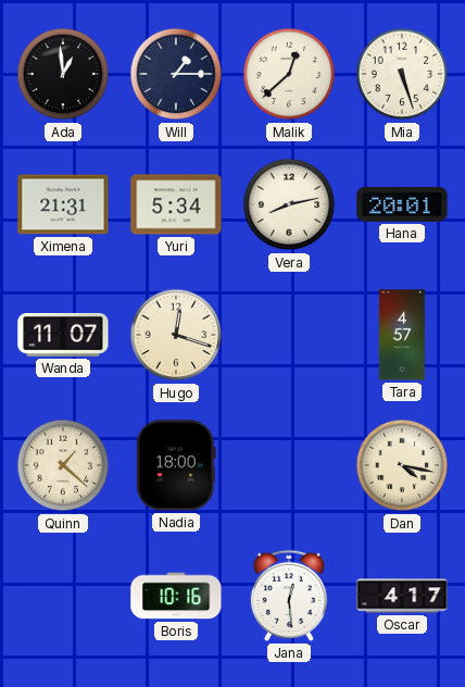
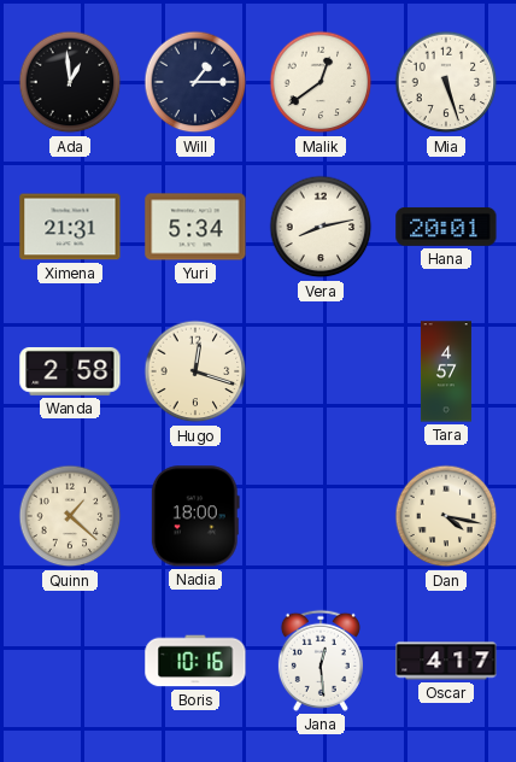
Malik: 12:38 -> 12:39
Wanda: 11:07 -> 2:58
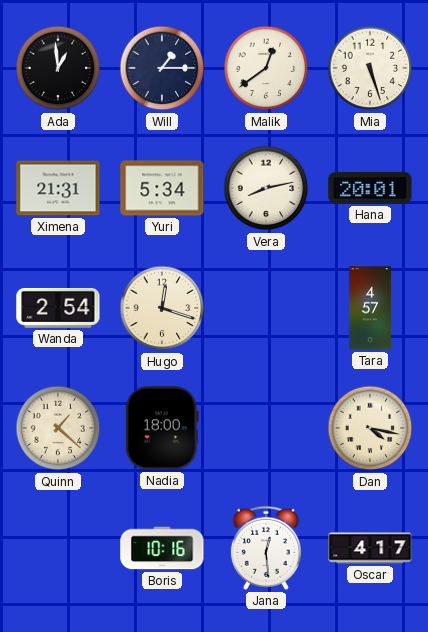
Wanda: 2:58 -> 2:54
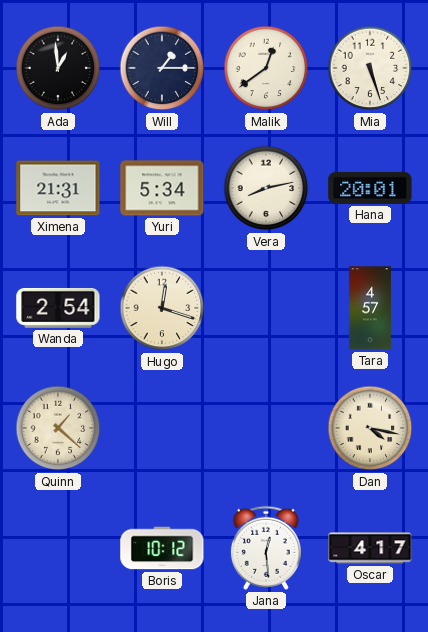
Nadia: 18:00 -> none
Boris: 10:16 -> 10:12
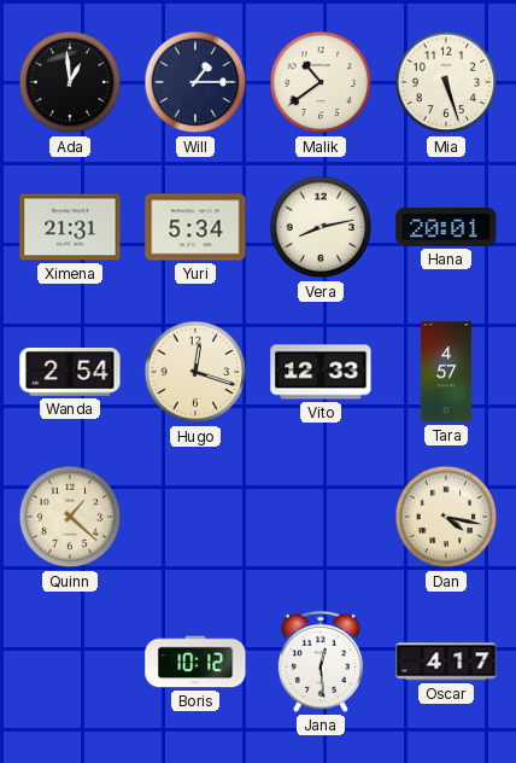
Malik: 12:39 -> 10:39
Vito: none -> 12:33
